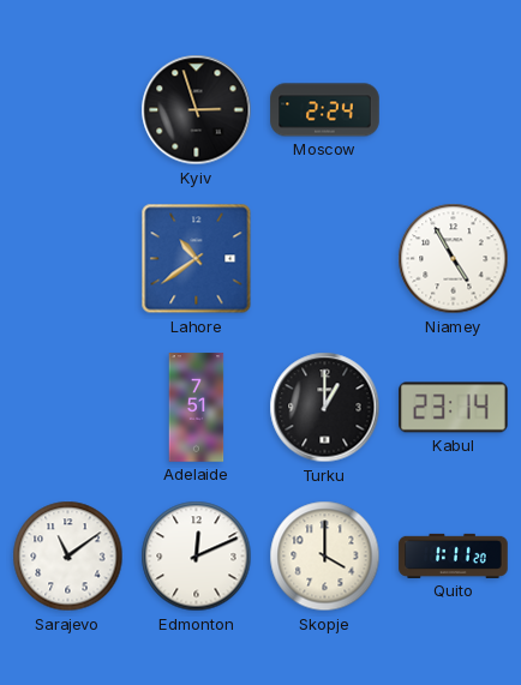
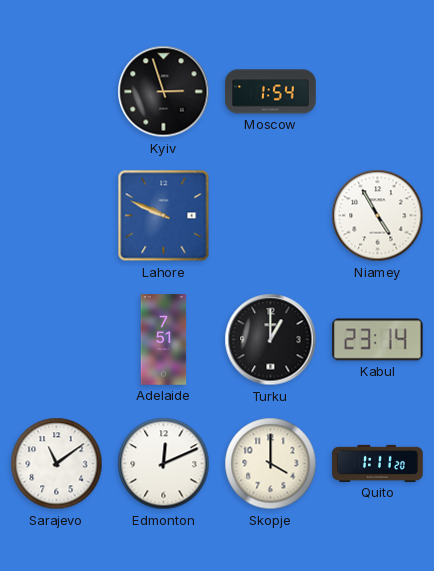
Moscow: 2:24 -> 1:54
Lahore: 10:39 -> 9:49
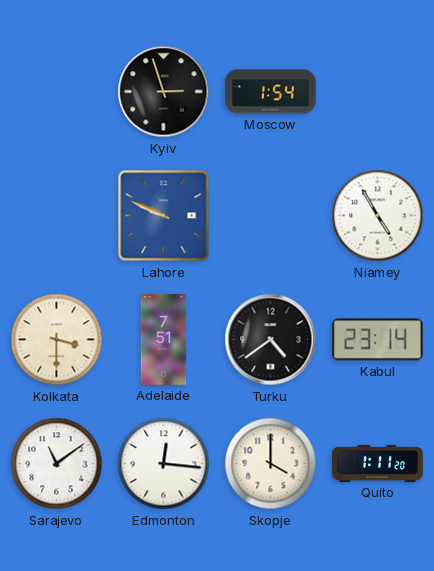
Kolkata: none -> 3:30
Turku: 1:00 -> 4:39
Edmonton: 12:11 -> 12:16
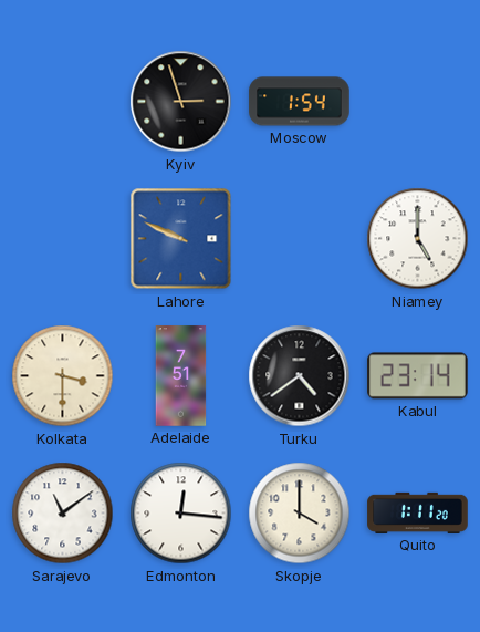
Niamey: 4:55 -> 5:00
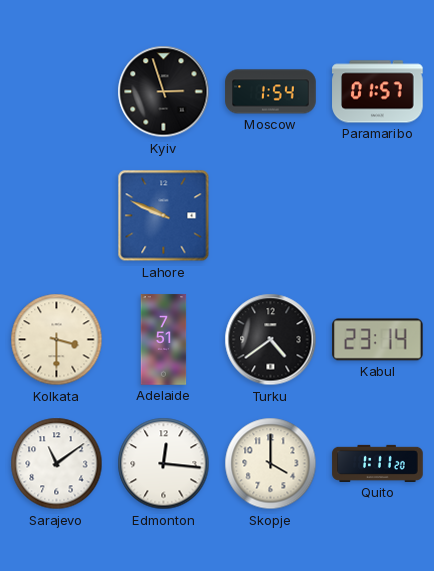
Paramaribo: none -> 01:57
Niamey: 5:00 -> none
